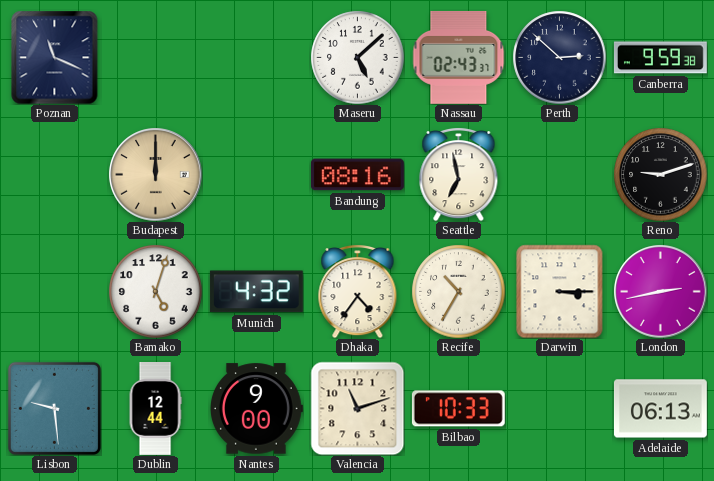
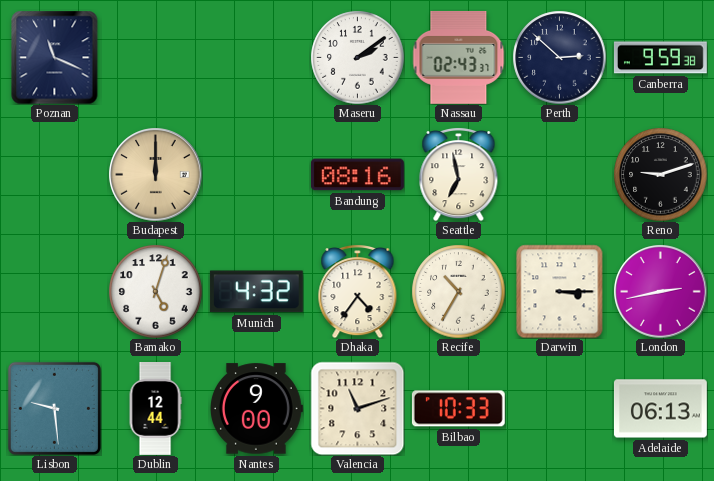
Maseru: 5:08 -> 2:09
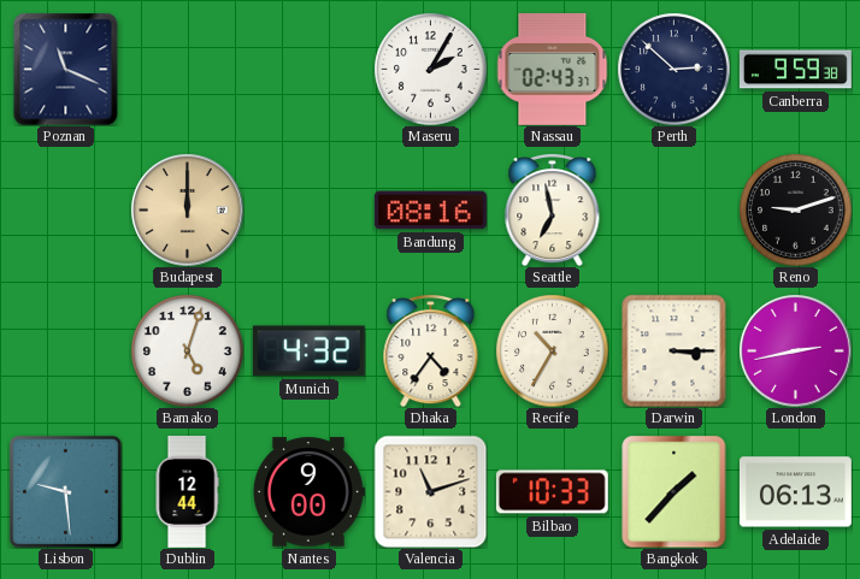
Maseru: 2:09 -> 2:05
Bangkok: none -> 1:37
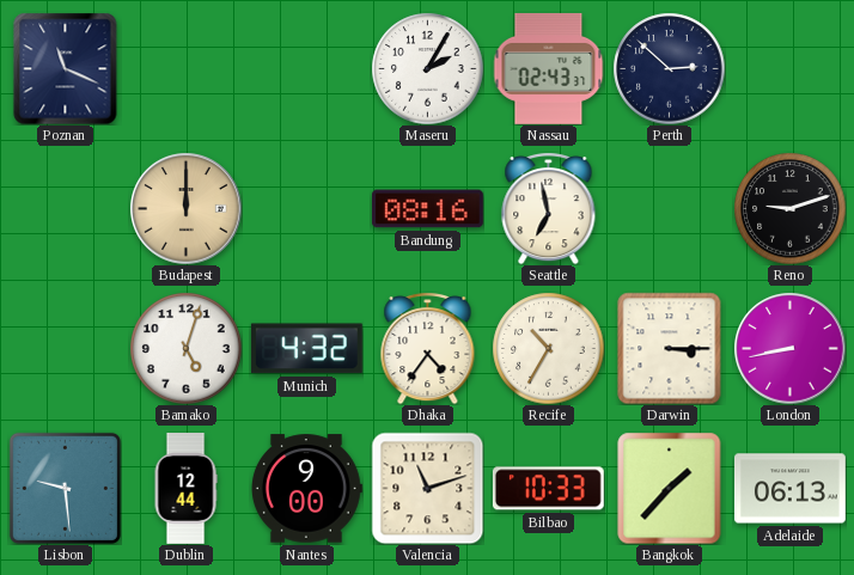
Canberra: 9:59 -> none
London: 2:43 -> 8:43
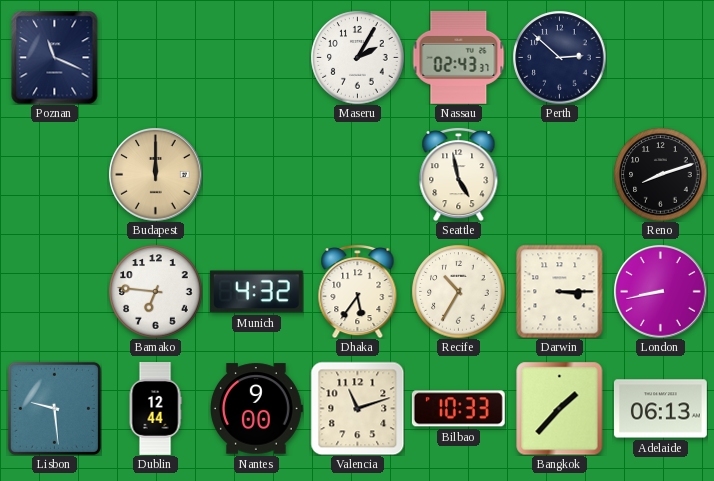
Bandung: 08:16 -> none
Seattle: 6:58 -> 4:58
Reno: 9:12 -> 8:12
Bamako: 5:03 -> 6:46
Dhaka: 4:36 -> 5:36
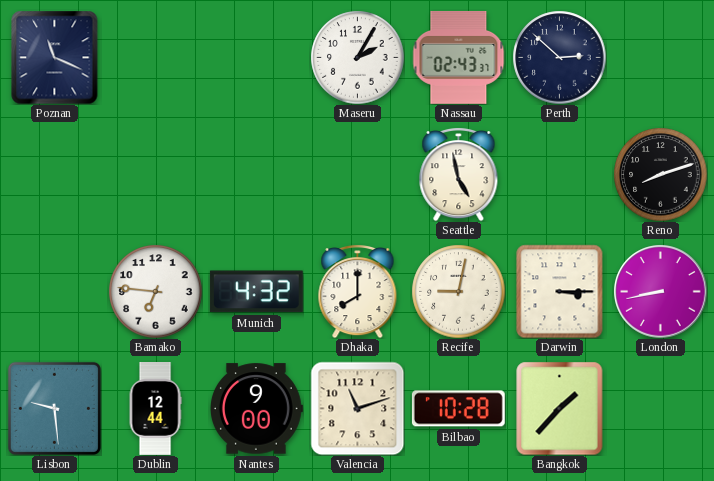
Budapest: 12:00 -> none
Dhaka: 5:36 -> 8:00
Recife: 10:35 -> 9:02
Bilbao: 10:33 -> 10:28
Adelaide: 06:13 -> none
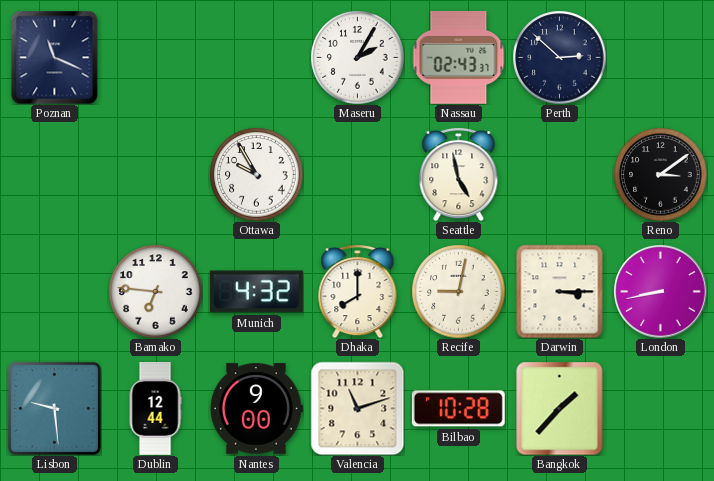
Ottawa: none -> 9:55
Reno: 8:12 -> 3:09
